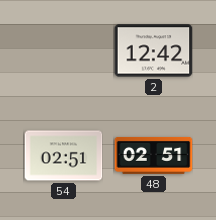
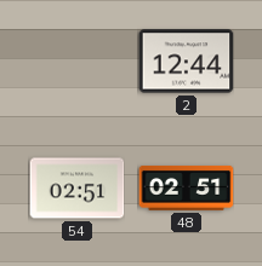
2: 12:42 -> 12:44
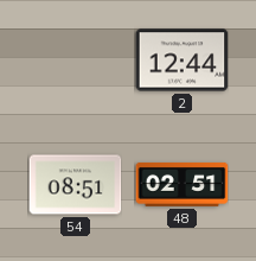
54: 02:51 -> 08:51
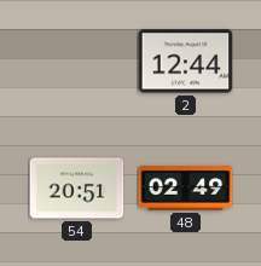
54: 08:51 -> 20:51
48: 02:51 -> 02:49
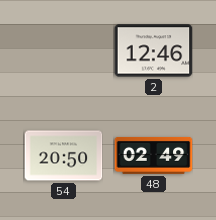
2: 12:44 -> 12:46
54: 20:51 -> 20:50
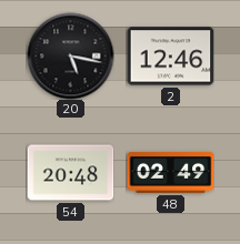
20: none -> 5:17
54: 20:50 -> 20:48
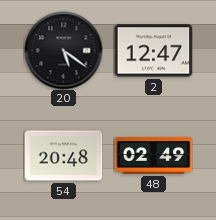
20: 5:17 -> 5:21
2: 12:46 -> 12:47
